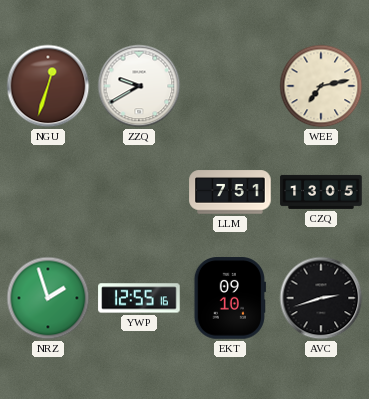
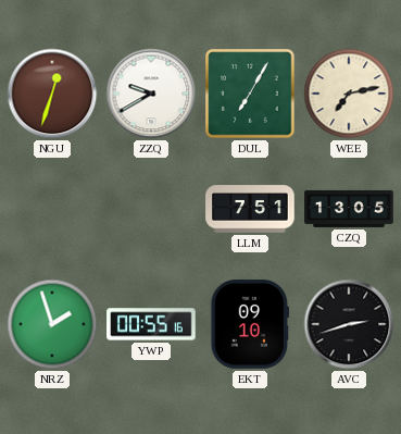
DUL: none -> 7:05
YWP: 12:55 -> 00:55
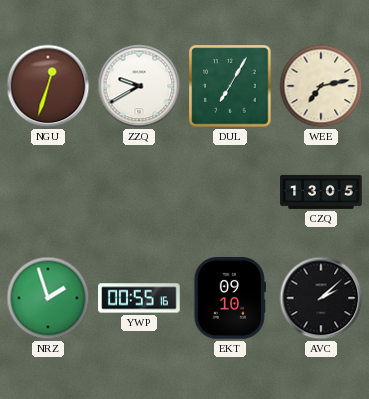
LLM: 7:51 -> none
AVC: 2:42 -> 2:08
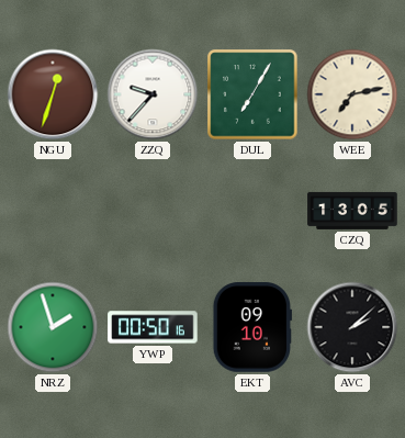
ZZQ: 9:40 -> 9:37
YWP: 00:55 -> 00:50
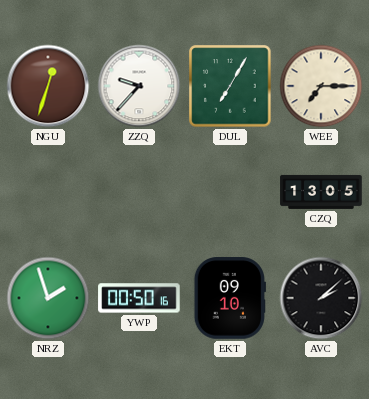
WEE: 7:13 -> 7:15
